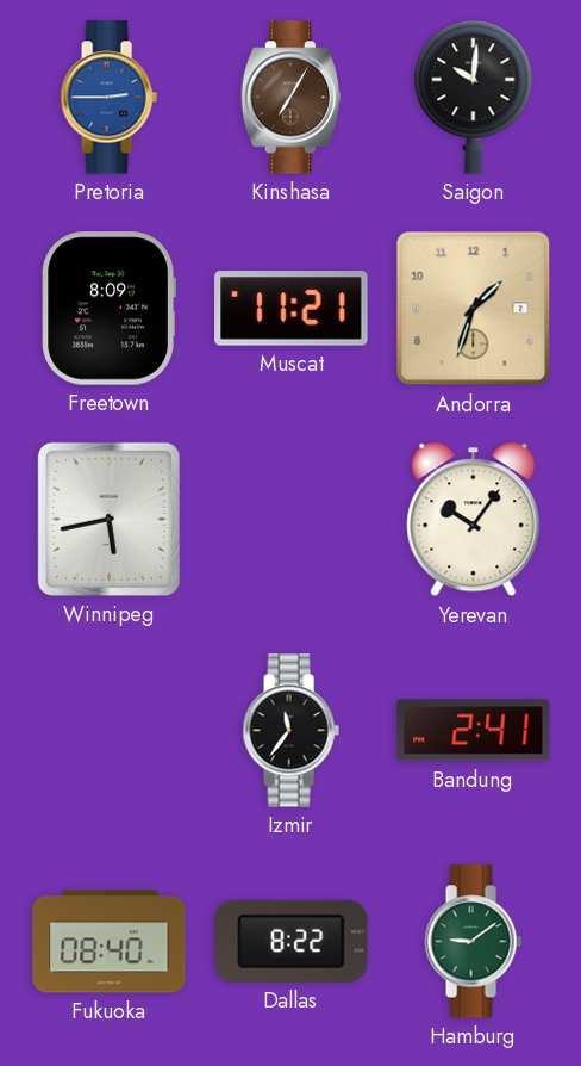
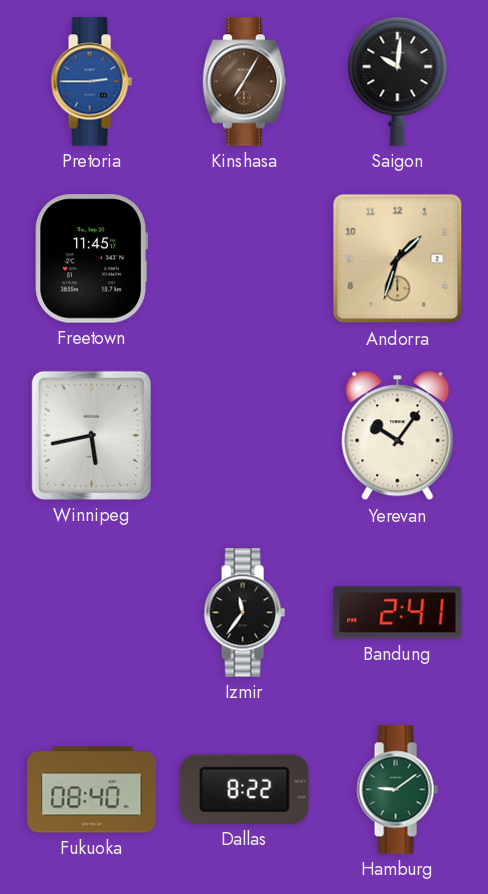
Freetown: 8:09 -> 11:45
Muscat: 11:21 -> none
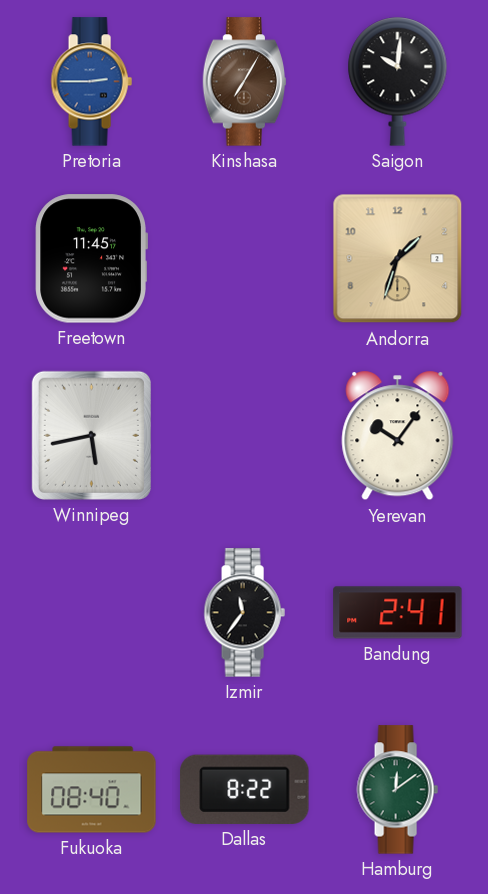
Hamburg: 9:09 -> 12:09
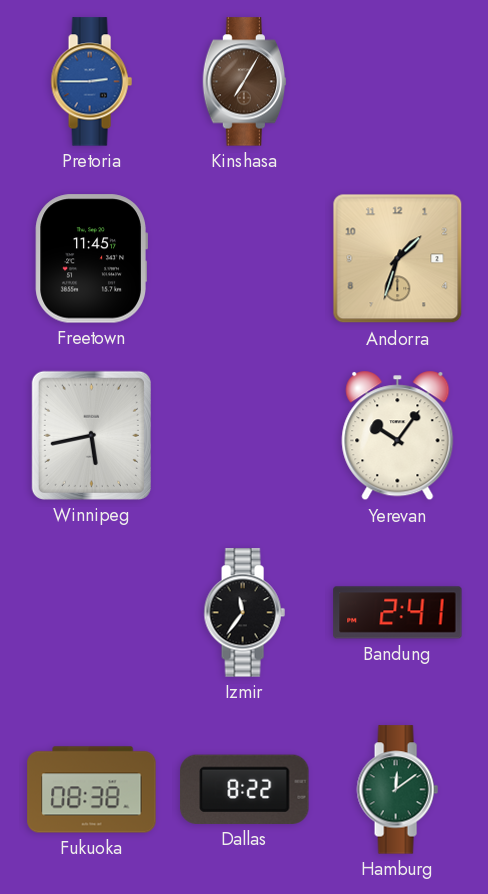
Saigon: 10:01 -> none
Fukuoka: 08:40 -> 08:38
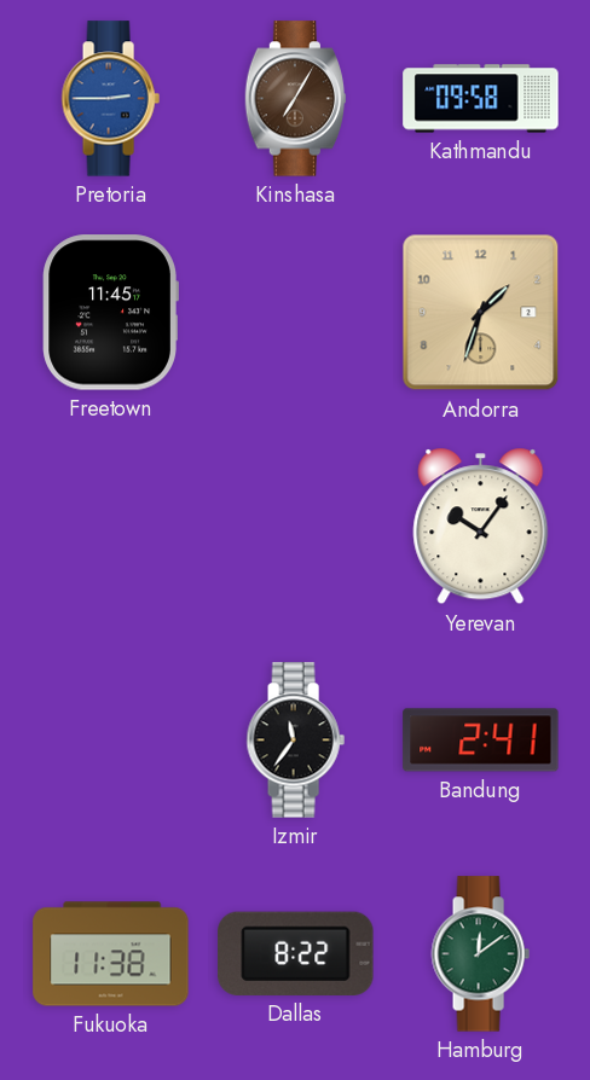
Kathmandu: none -> 09:58
Winnipeg: 5:43 -> none
Fukuoka: 08:38 -> 11:38
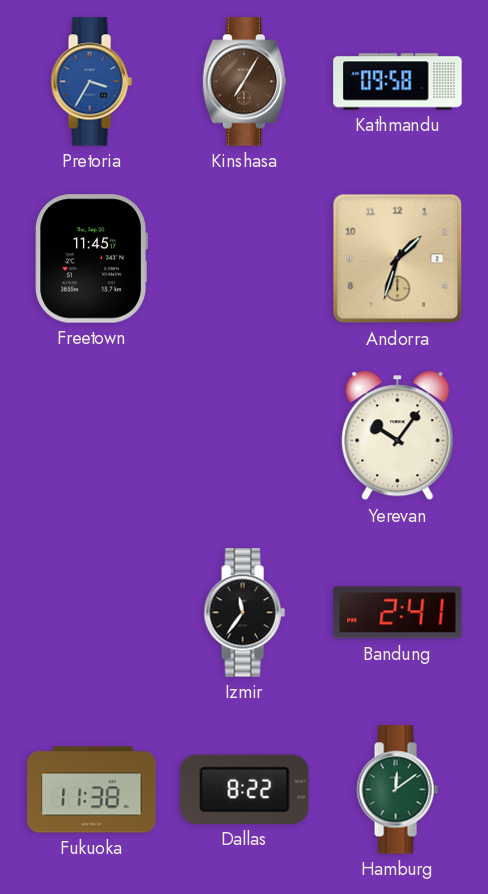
Pretoria: 2:45 -> 3:35
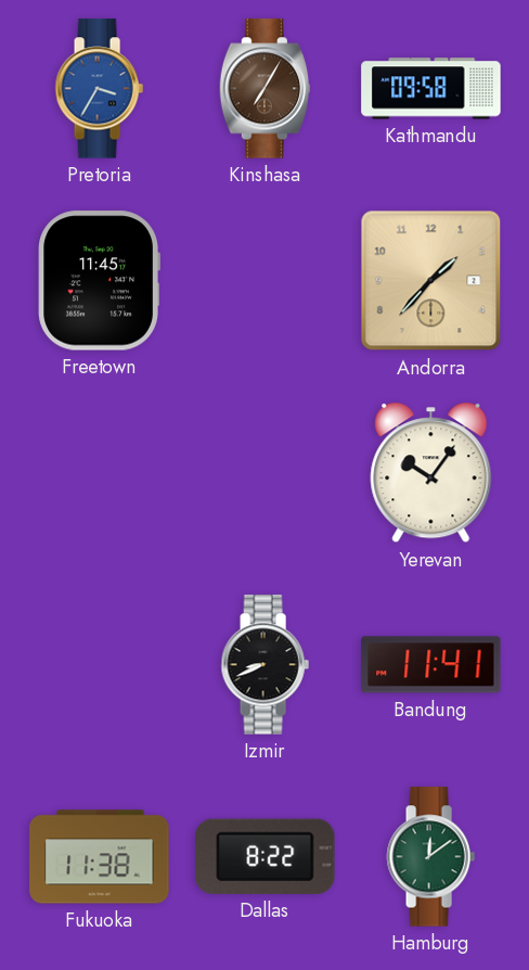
Andorra: 1:33 -> 1:37
Izmir: 11:36 -> 8:41
Bandung: 2:41 -> 11:41
